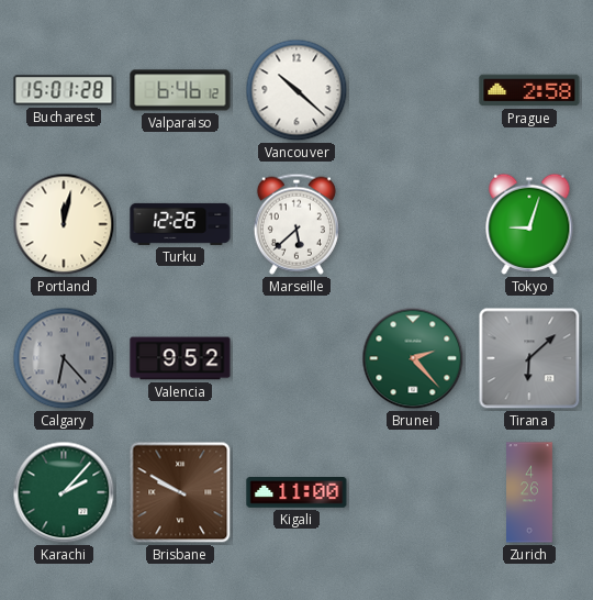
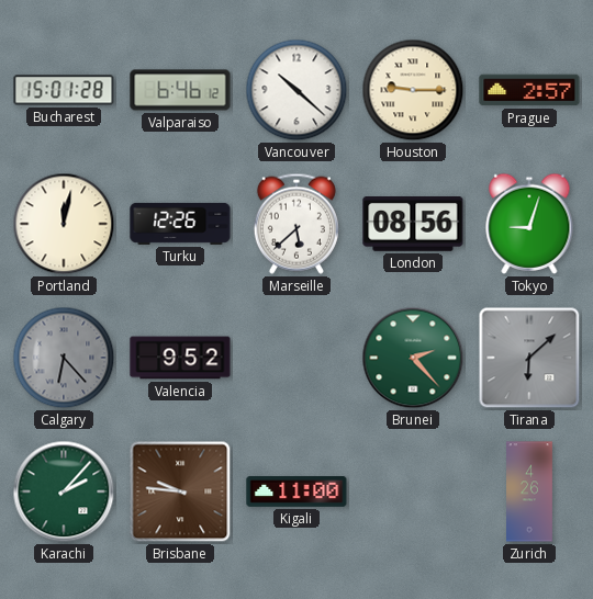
Houston: none -> 9:15
Prague: 2:58 -> 2:57
London: none -> 08:56
Brisbane: 9:50 -> 9:46
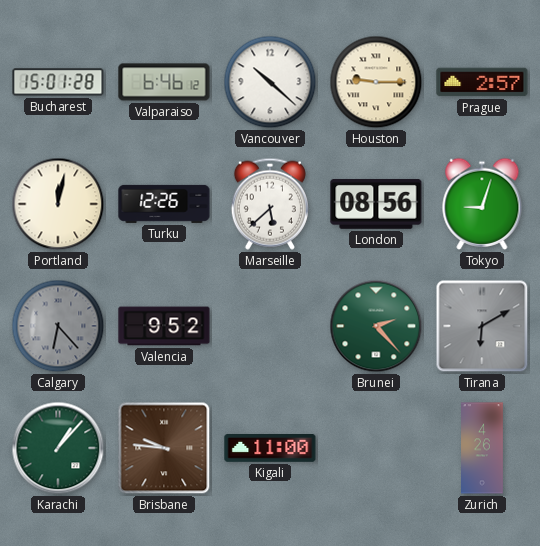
Tirana: 6:08 -> 6:10
Karachi: 2:07 -> 1:07
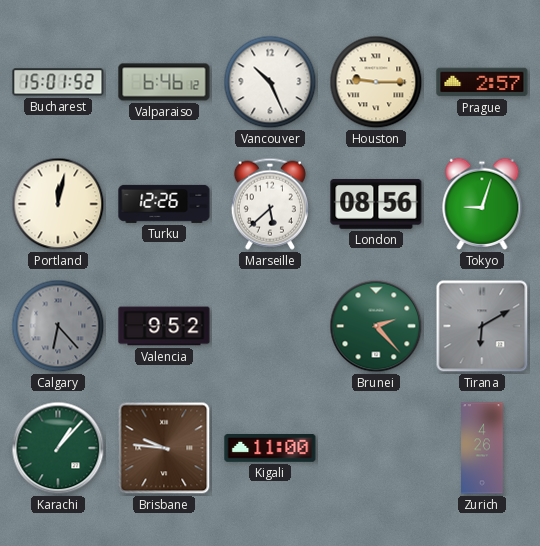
Bucharest: 15:01:28 -> 15:01:52
Vancouver: 10:22 -> 10:26
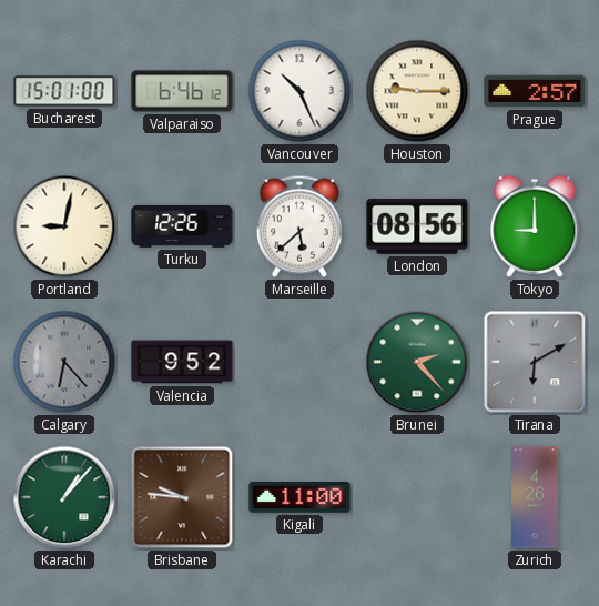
Bucharest: 15:01:52 -> 15:01:00
Portland: 12:02 -> 9:02
Tokyo: 9:03 -> 9:00
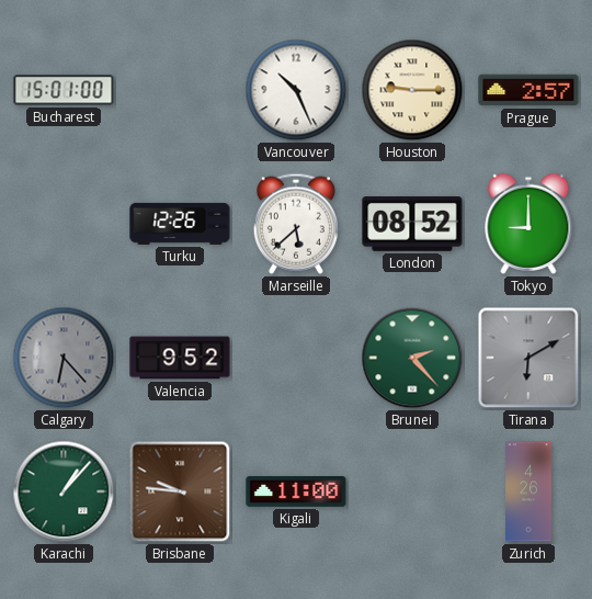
Valparaiso: 6:46 -> none
Portland: 9:02 -> none
London: 08:56 -> 08:52
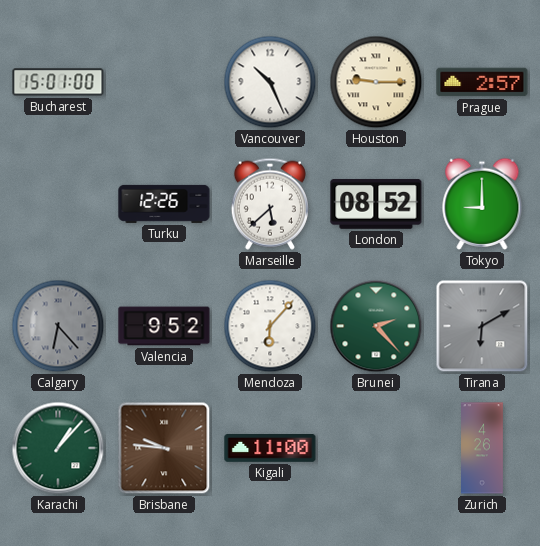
Mendoza: none -> 6:07
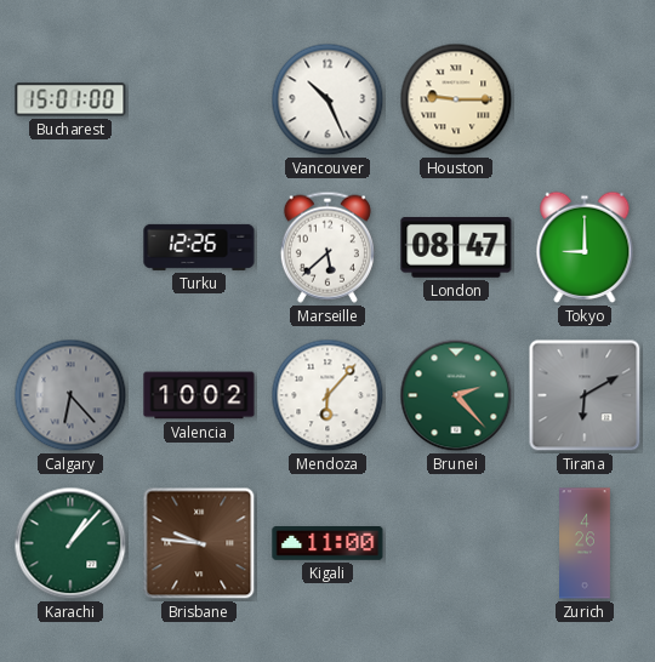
Prague: 2:57 -> none
London: 08:52 -> 08:47
Valencia: 9:52 -> 10:02
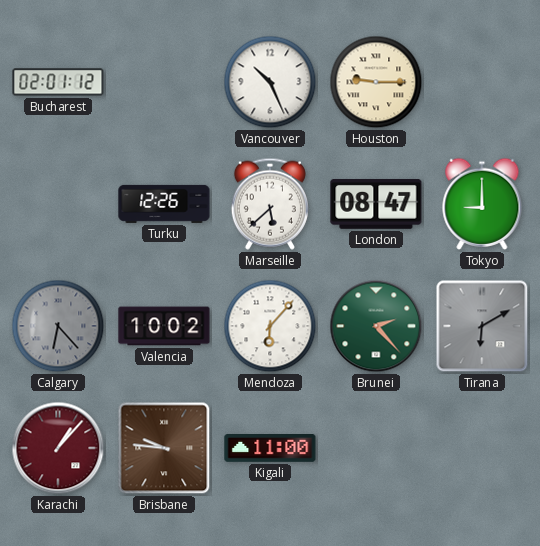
Bucharest: 15:01 -> 02:01
Karachi dial: green -> burgundy
Zurich: 4:26 -> none
